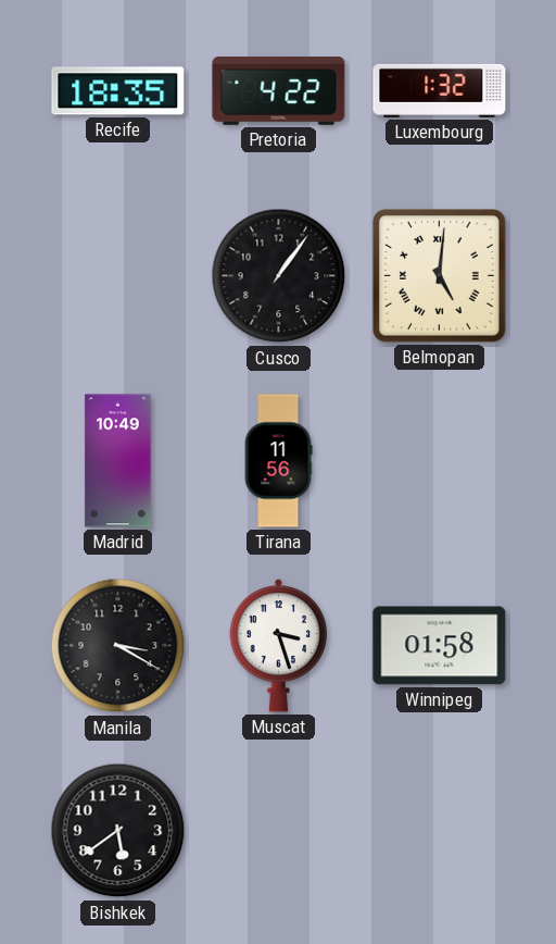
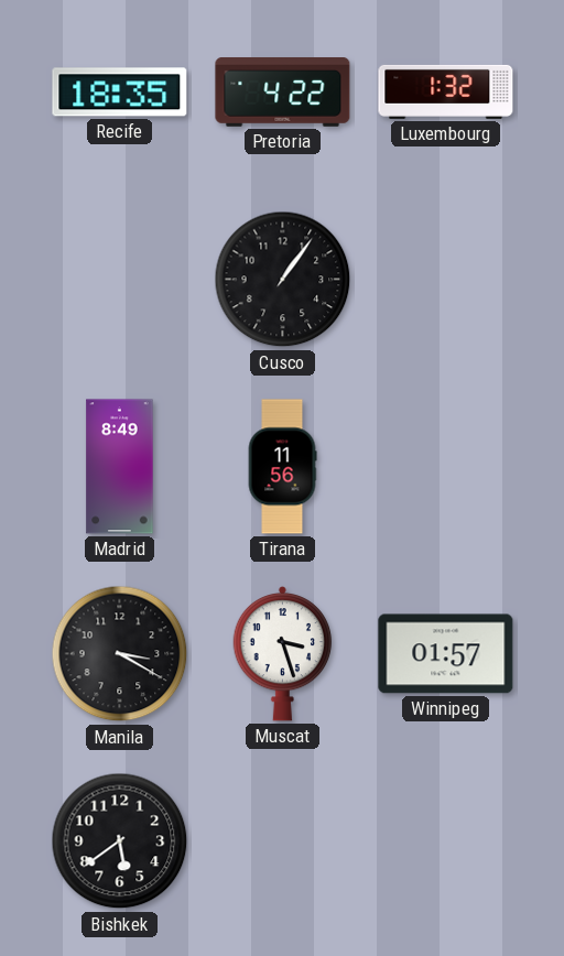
Belmopan: 5:01 -> none
Madrid: 10:49 -> 8:49
Winnipeg: 01:58 -> 01:57
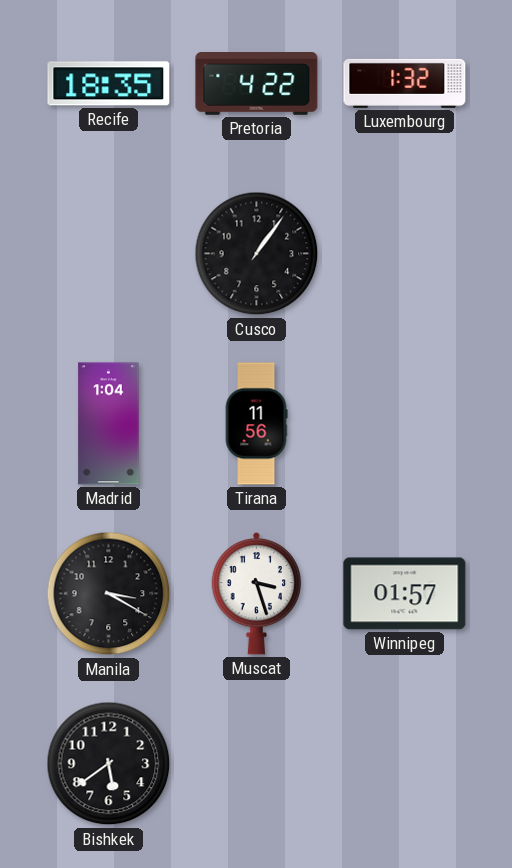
Madrid: 8:49 -> 1:04
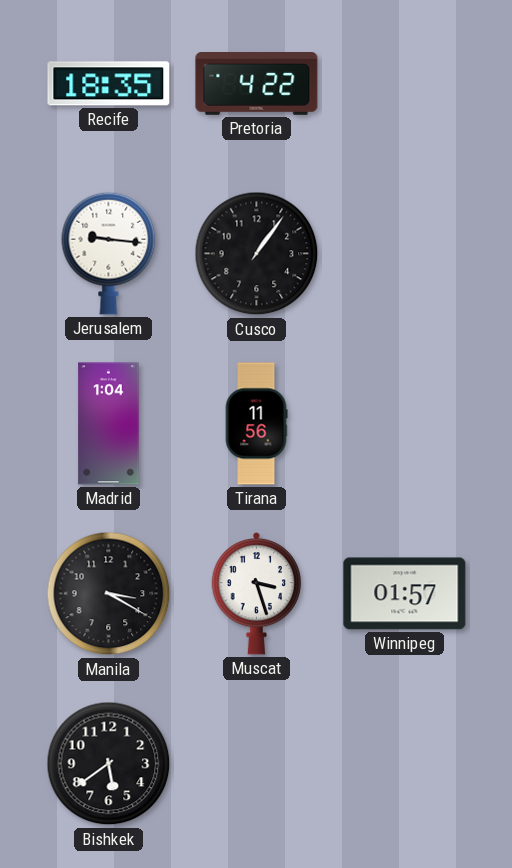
Luxembourg: 1:32 -> none
Jerusalem: none -> 9:16
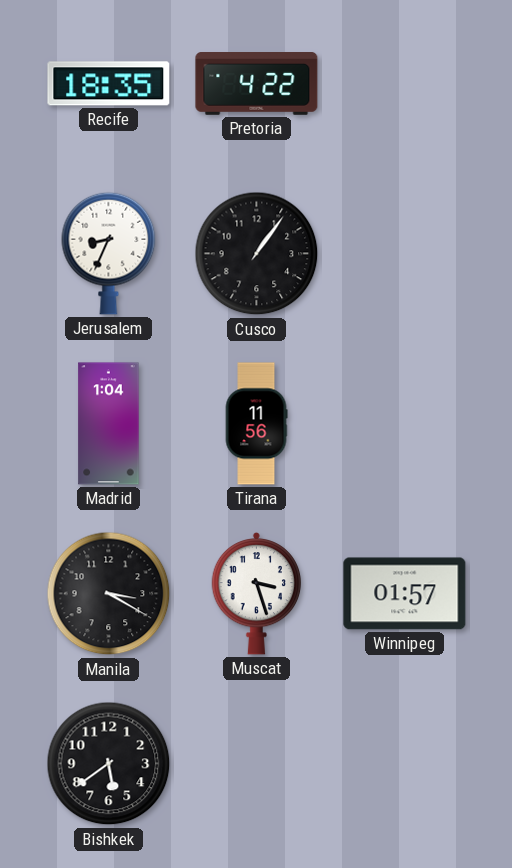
Jerusalem: 9:16 -> 8:34
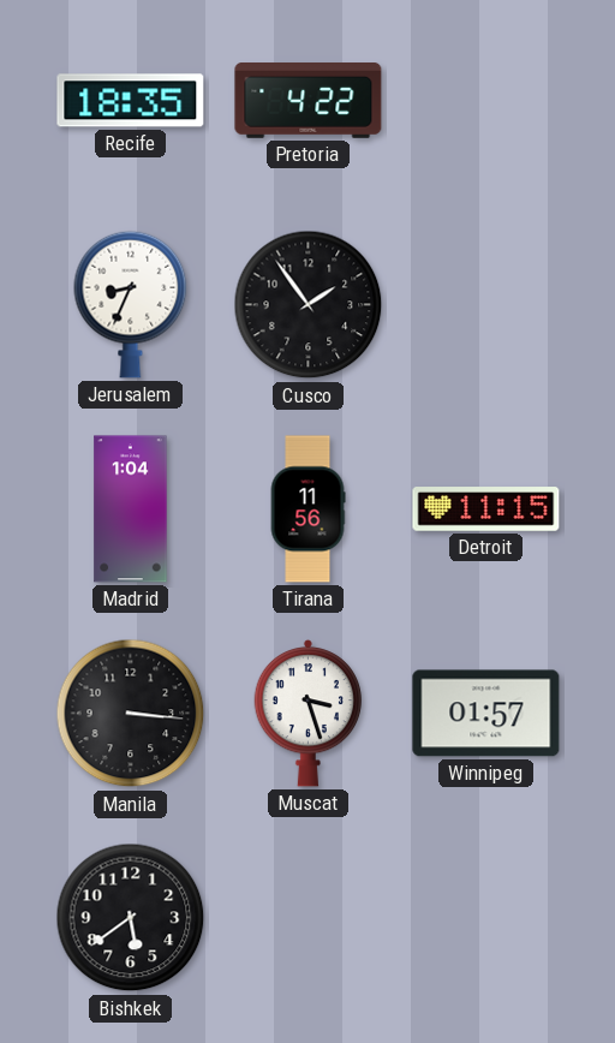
Cusco: 1:06 -> 1:54
Detroit: none -> 11:15
Manila: 3:20 -> 3:16
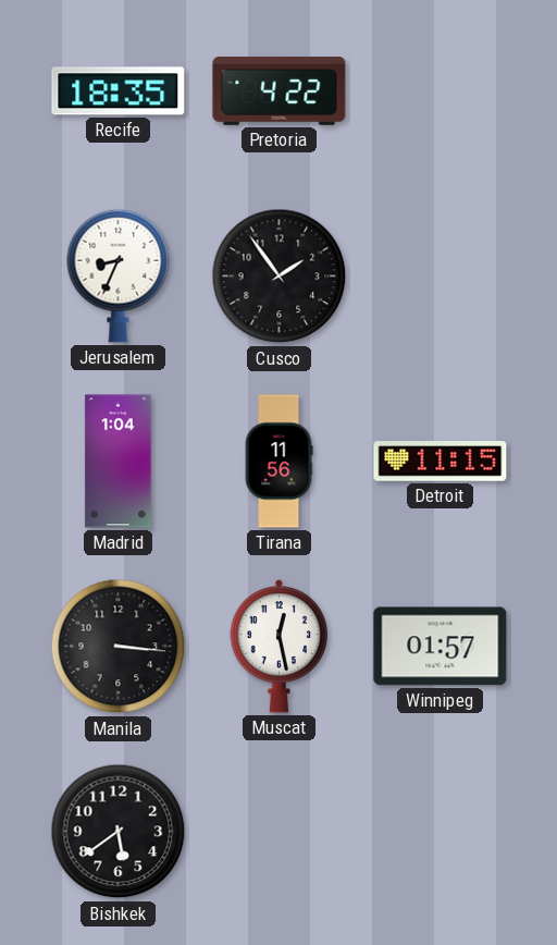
Muscat: 3:27 -> 12:28
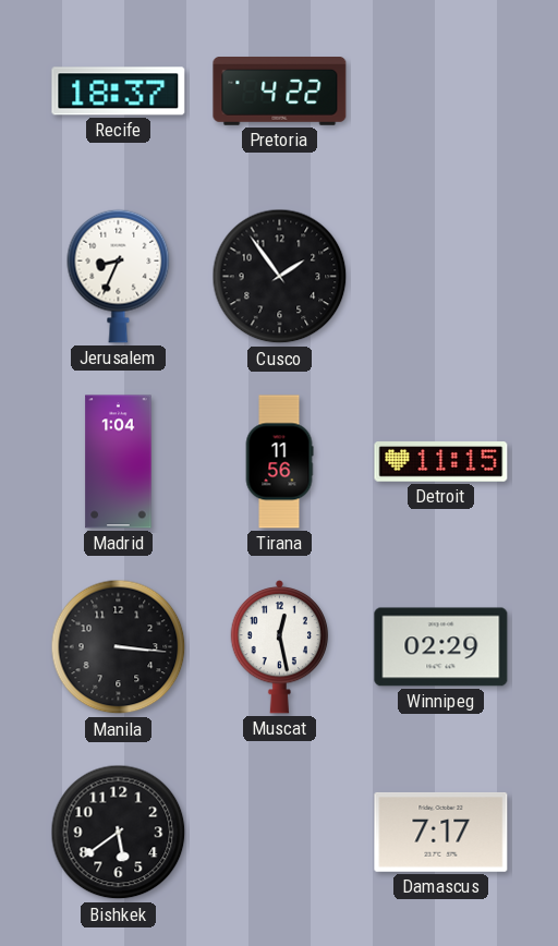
Recife: 18:35 -> 18:37
Winnipeg: 01:57 -> 02:29
Damascus: none -> 7:17
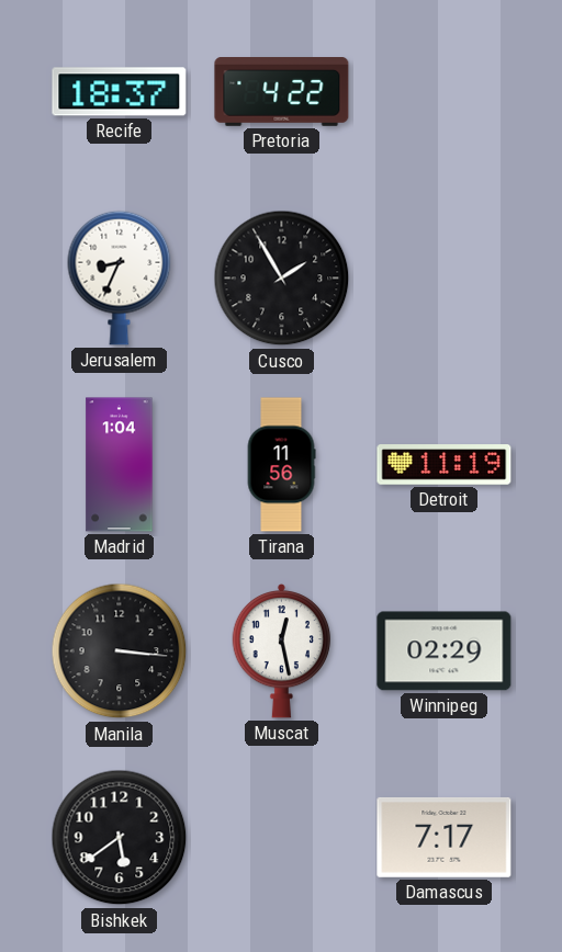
Cusco: 1:54 -> 1:55
Detroit: 11:15 -> 11:19
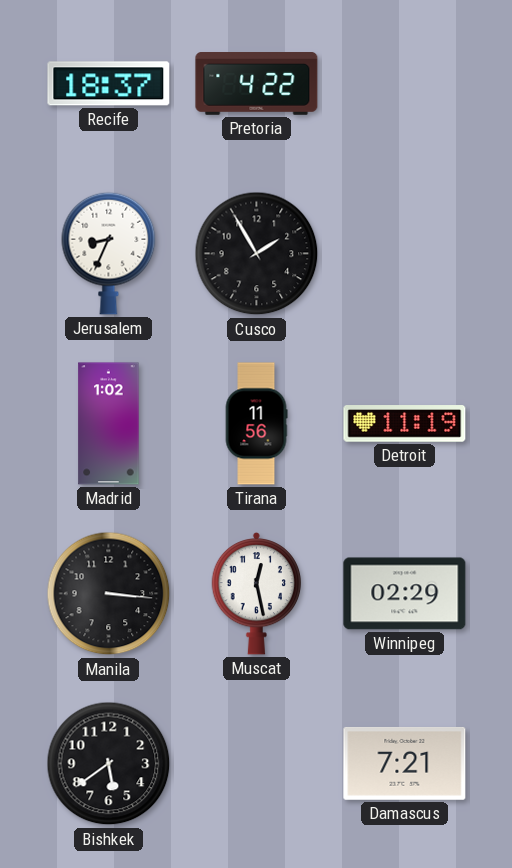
Madrid: 1:04 -> 1:02
Damascus: 7:17 -> 7:21
